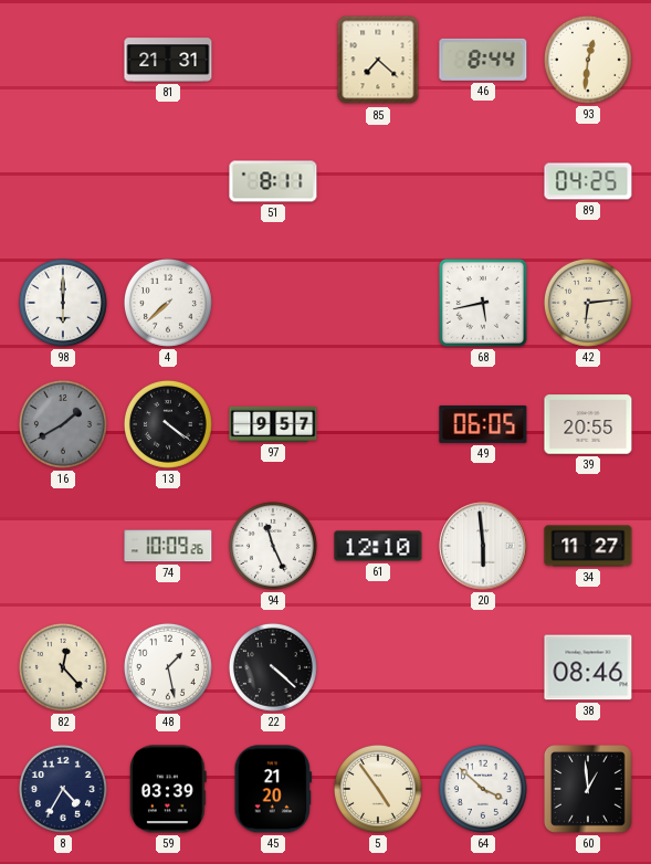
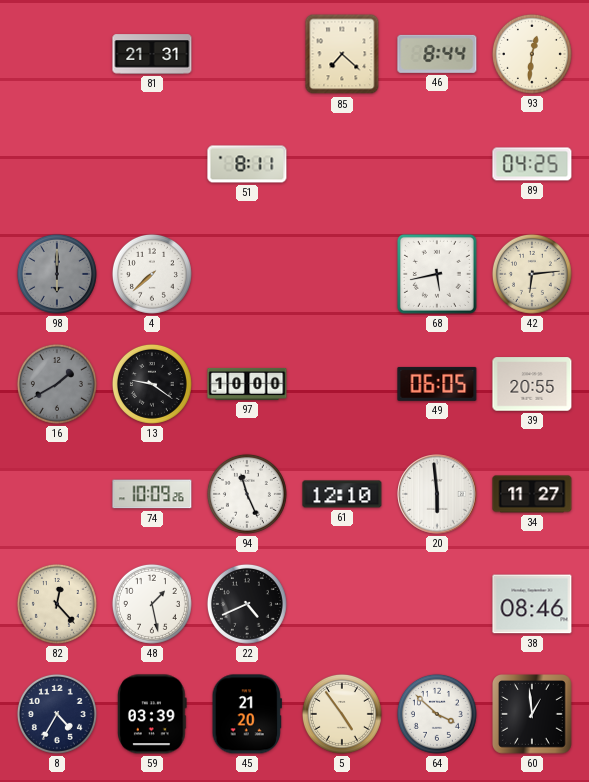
98 dial: white -> grey
13: 4:21 -> 9:21
97: 9:57 -> 10:00
22: 4:22 -> 4:41
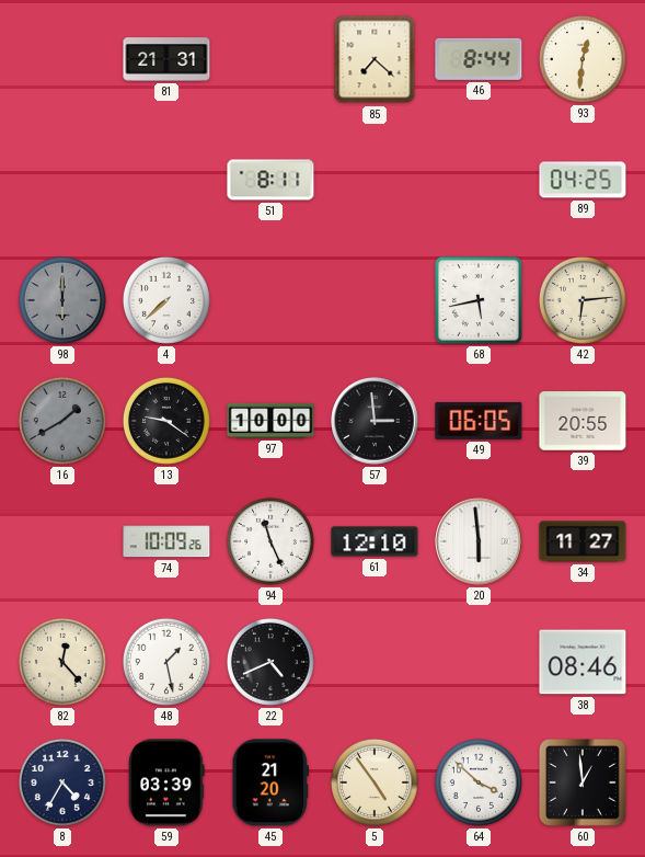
57: none -> 2:59
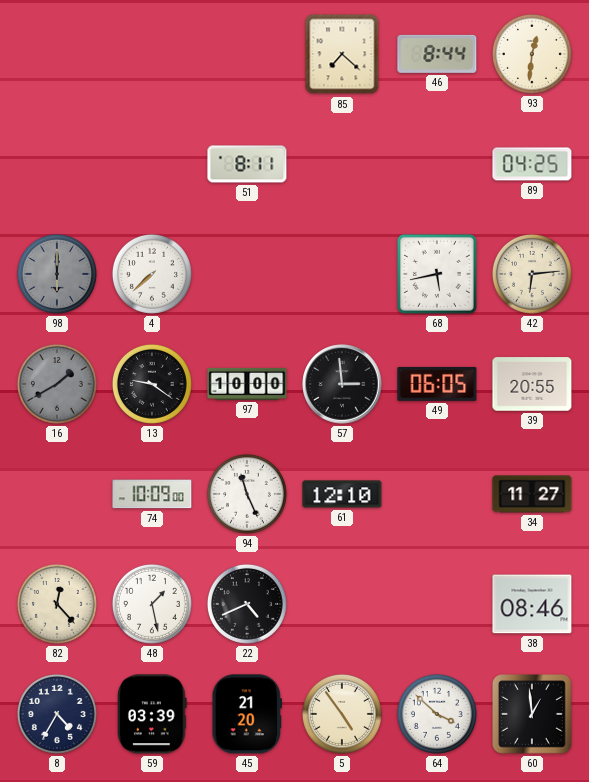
81: 21:31 -> none
74: 10:09:26 -> 10:09:00
20: 5:59 -> none
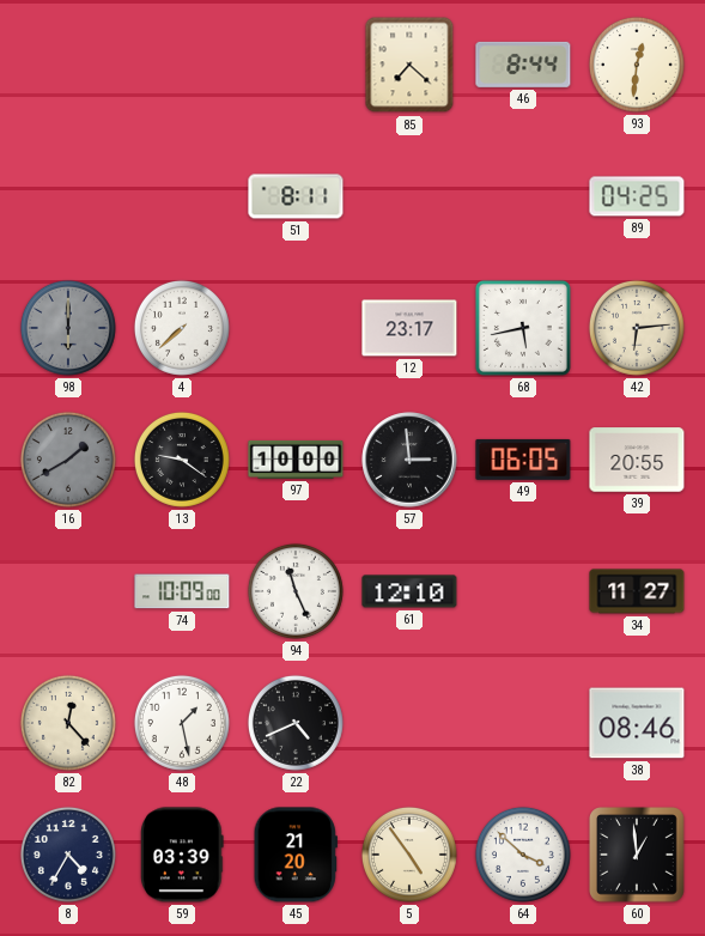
12: none -> 23:17
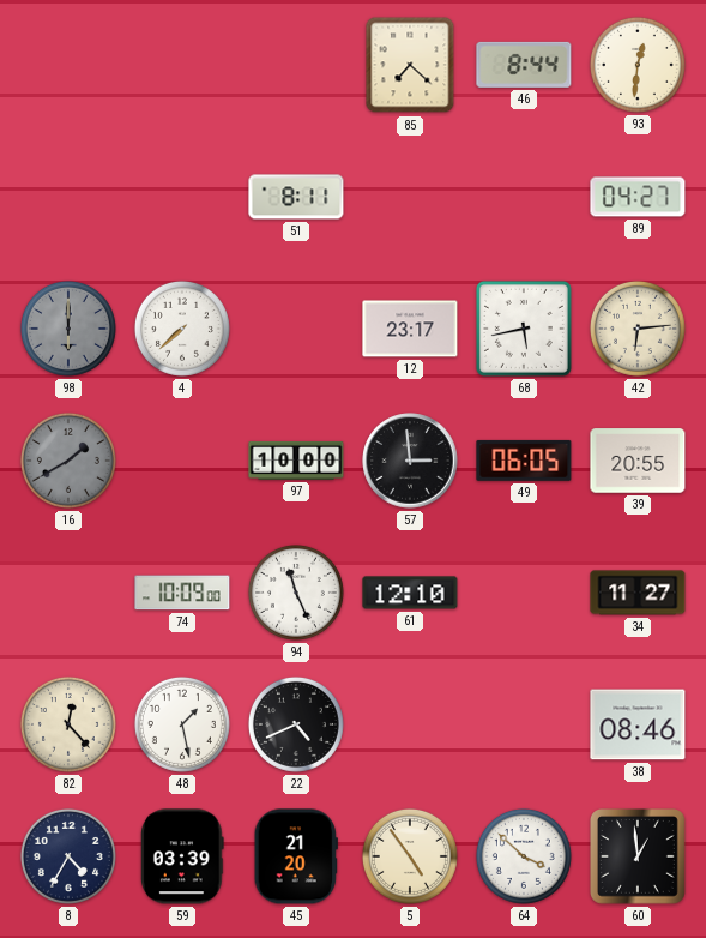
89: 04:25 -> 04:27
13: 9:21 -> none
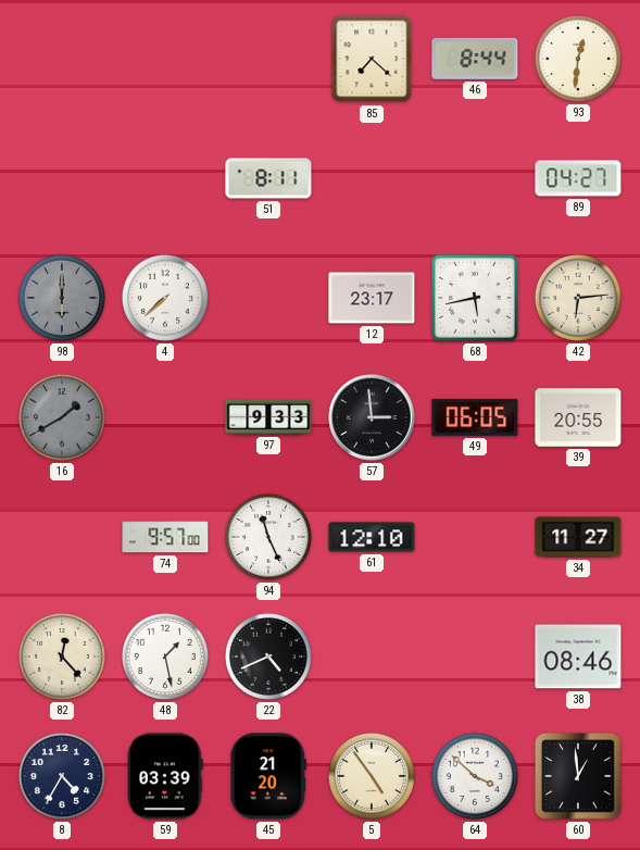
97: 10:00 -> 9:33
74: 10:09 -> 9:57
